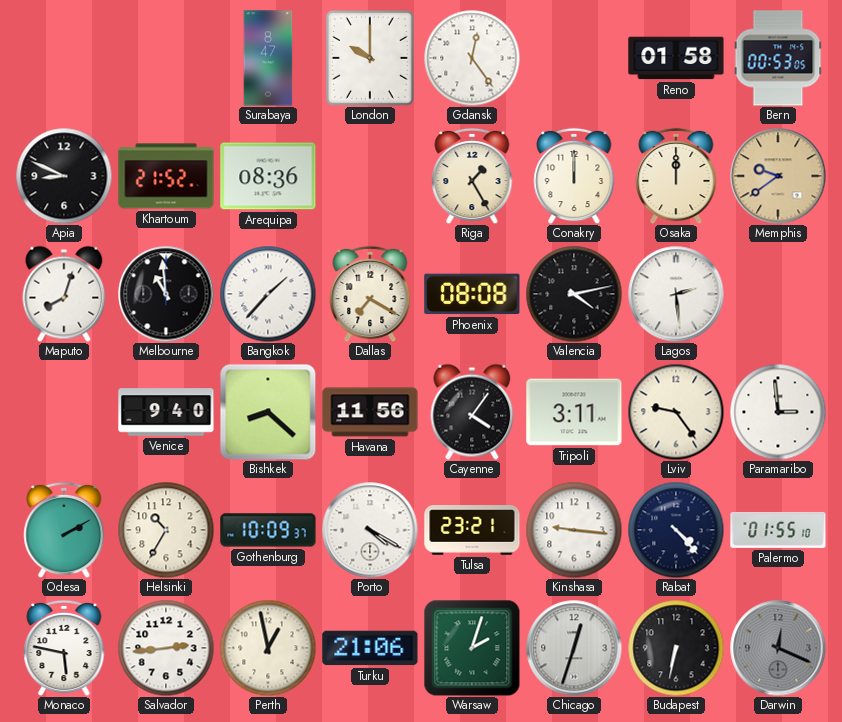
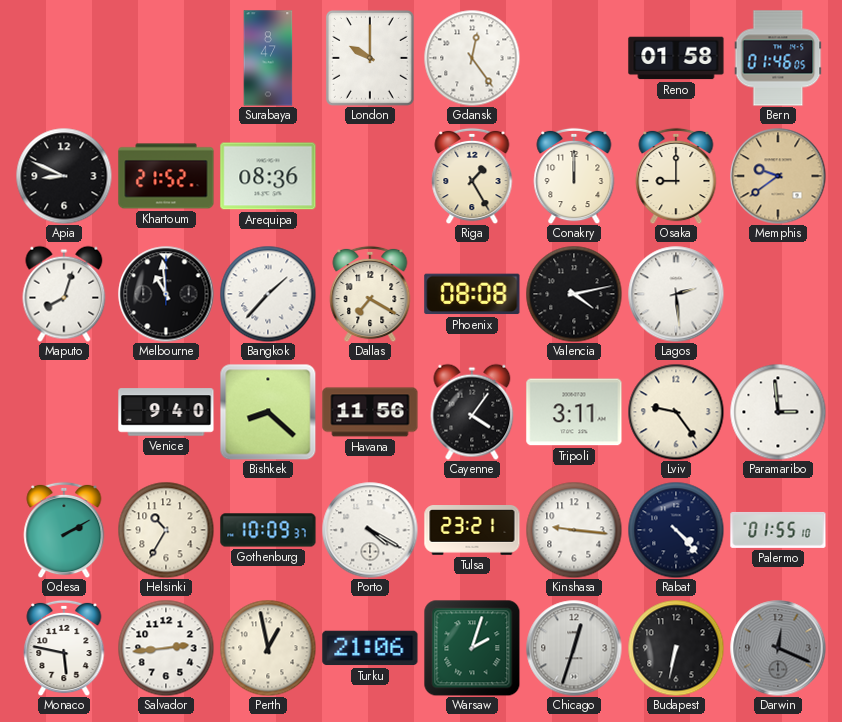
Bern: 00:53 -> 01:46
Osaka: 12:00 -> 9:00
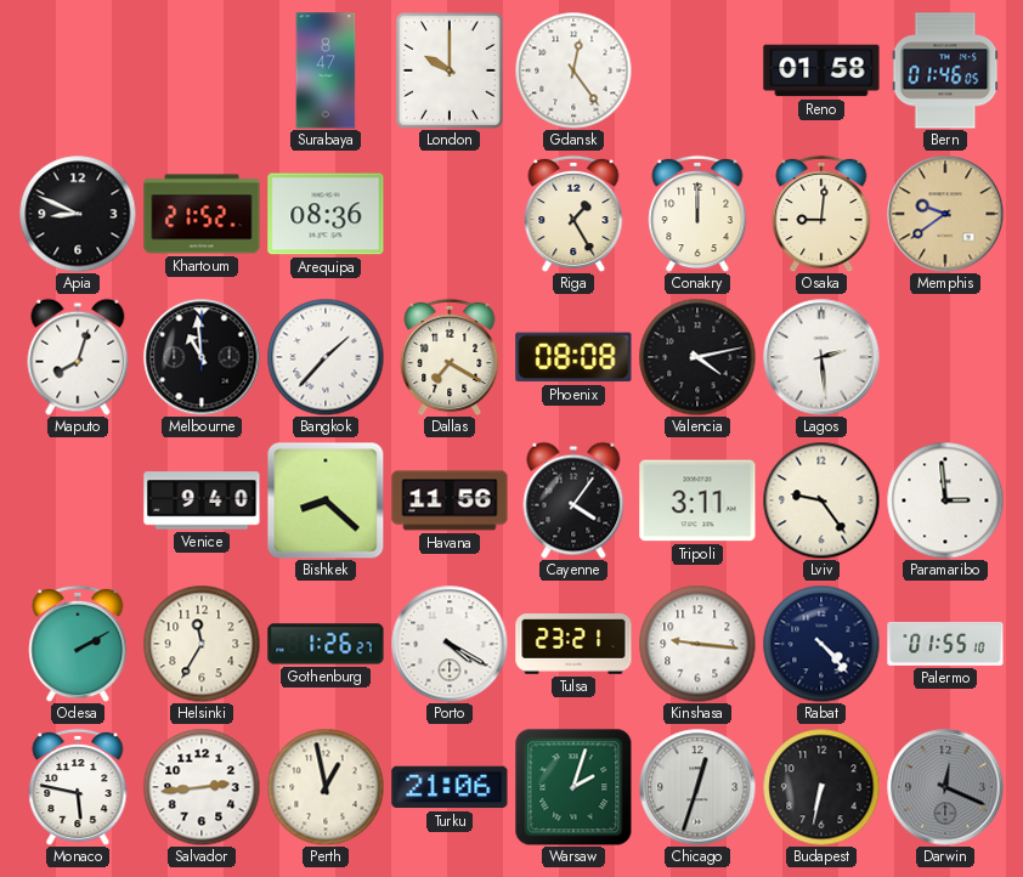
Osaka: 9:00 -> 9:01
Helsinki: 10:35 -> 11:35
Gothenburg: 10:09 -> 1:26
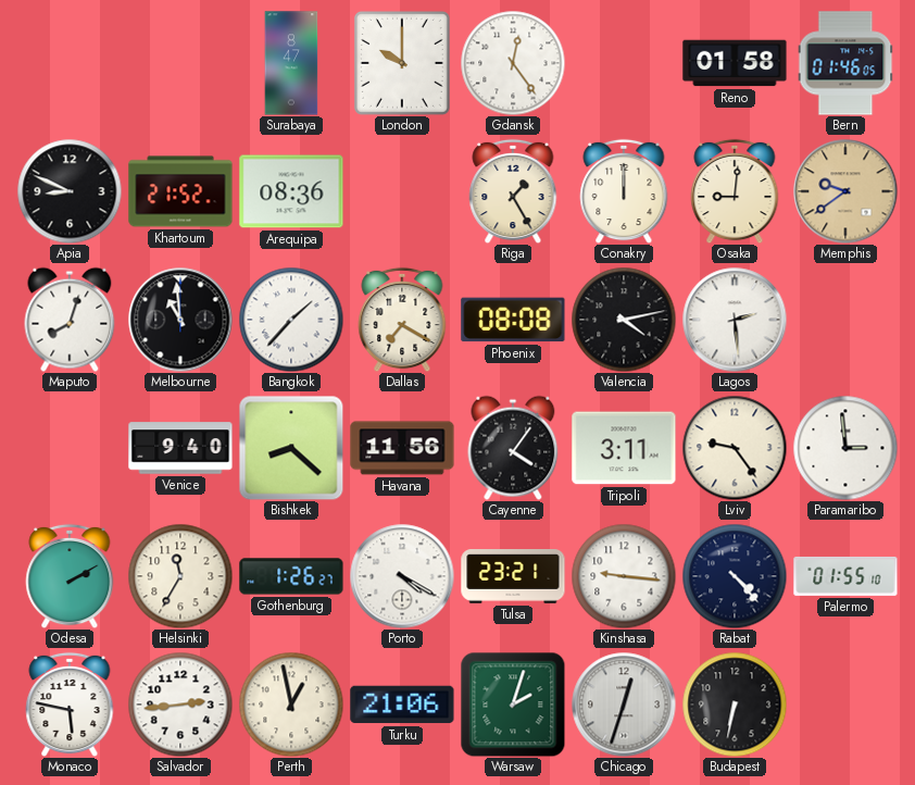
Darwin: 12:19 -> none
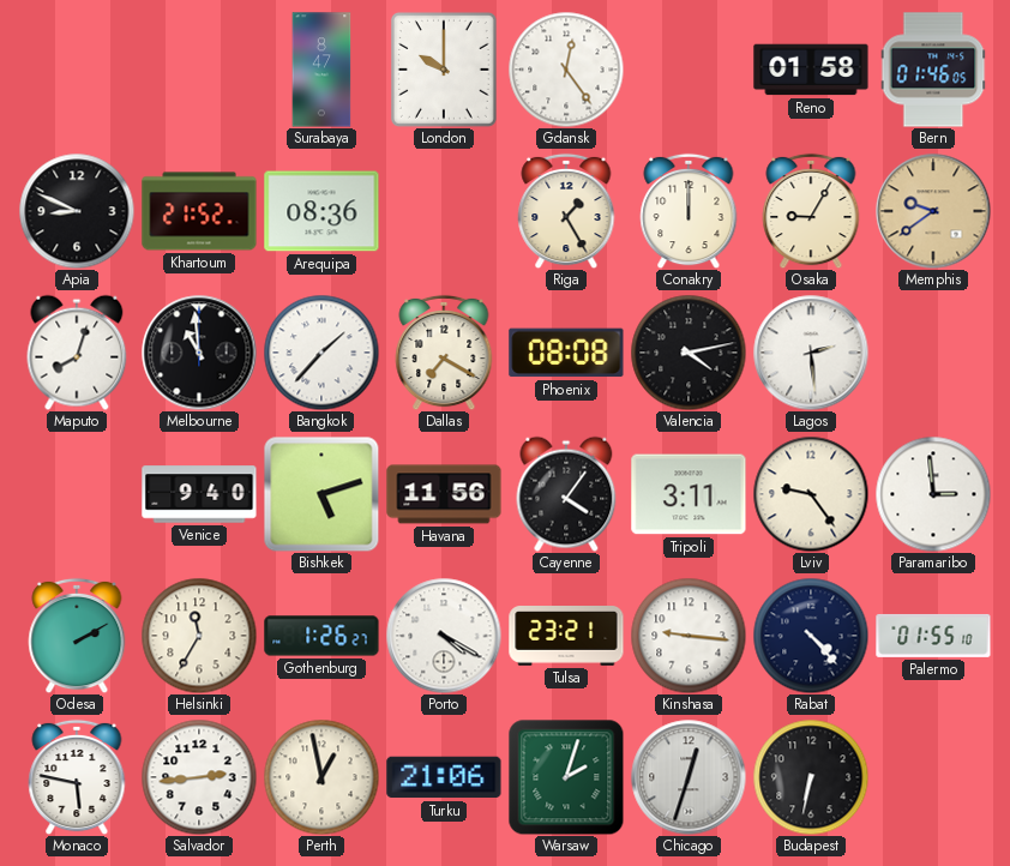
Osaka: 9:01 -> 9:05
Bishkek: 8:22 -> 5:12
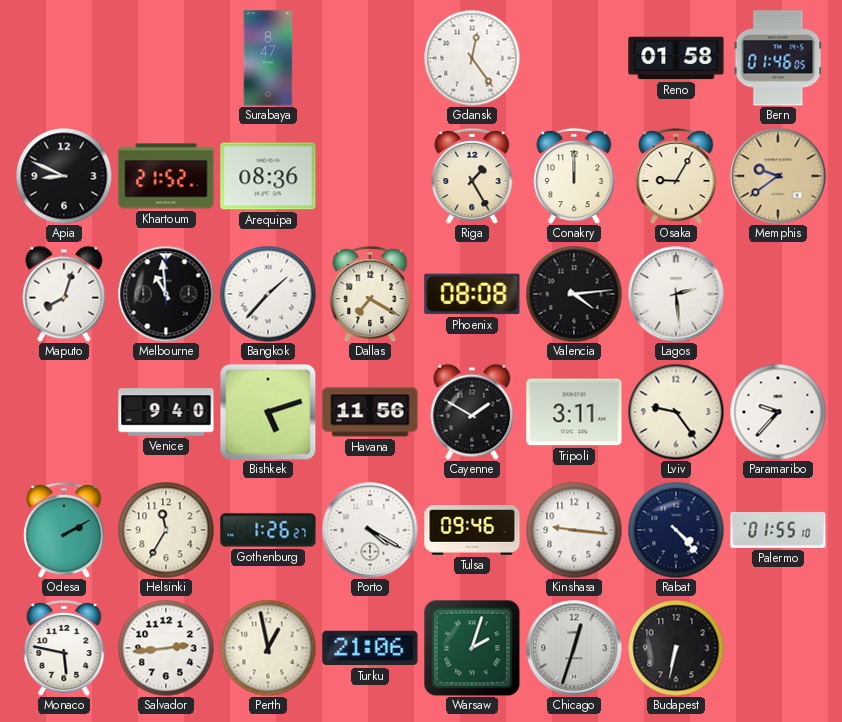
London: 10:00 -> none
Valencia: 4:13 -> 4:14
Cayenne: 4:06 -> 1:50
Paramaribo: 2:59 -> 9:37
Tulsa: 23:21 -> 09:46
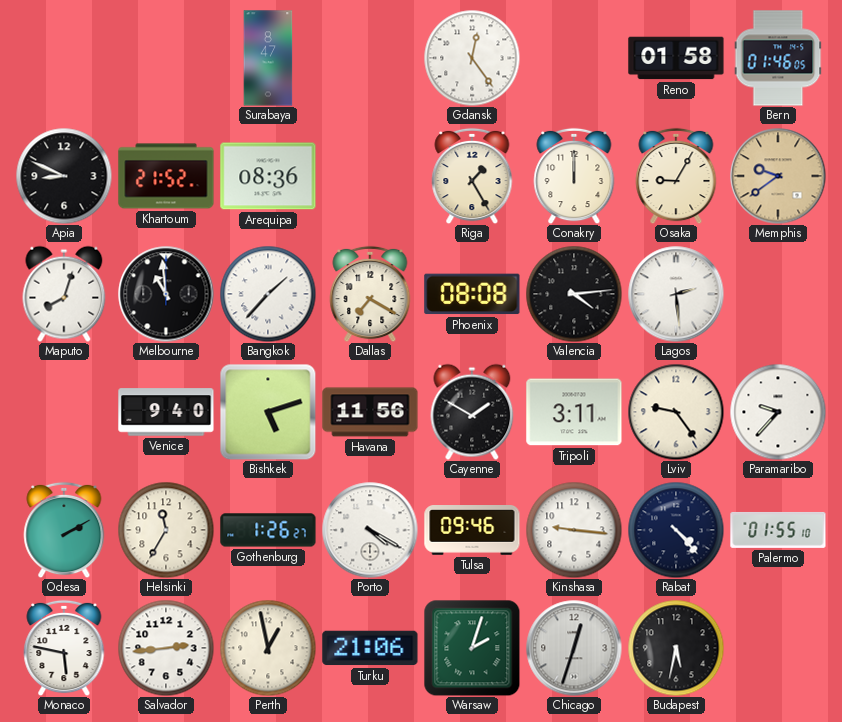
Budapest: 6:32 -> 5:32
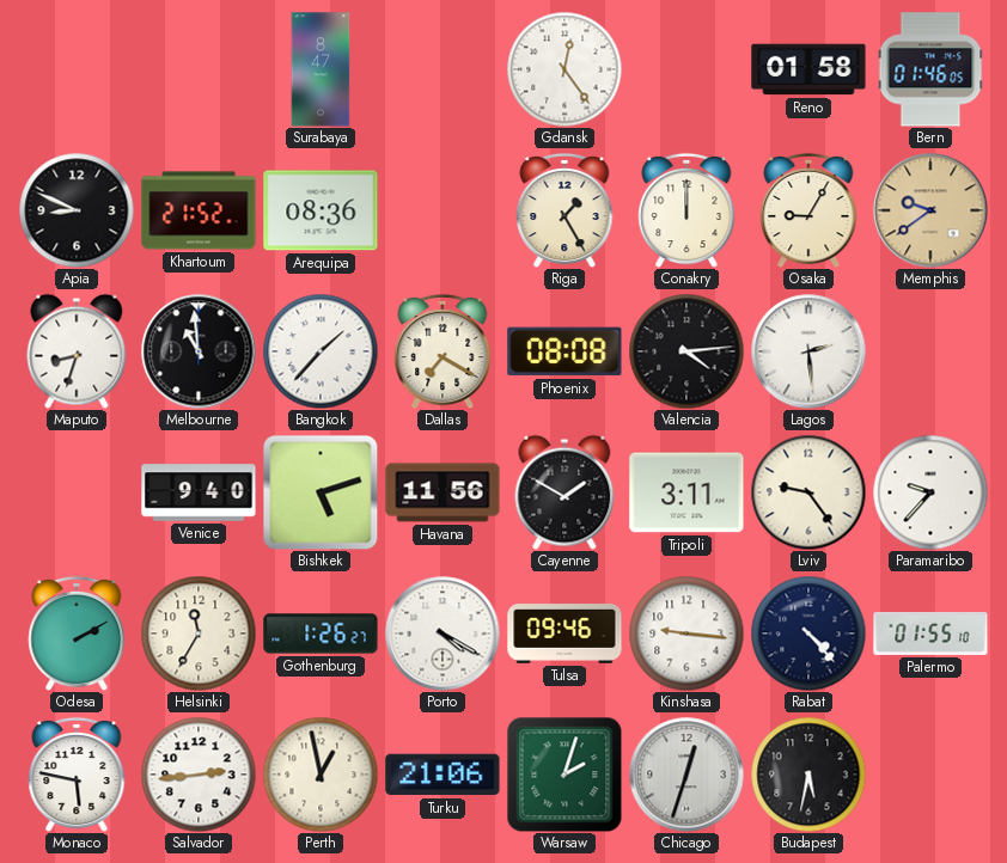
Maputo: 8:03 -> 8:33
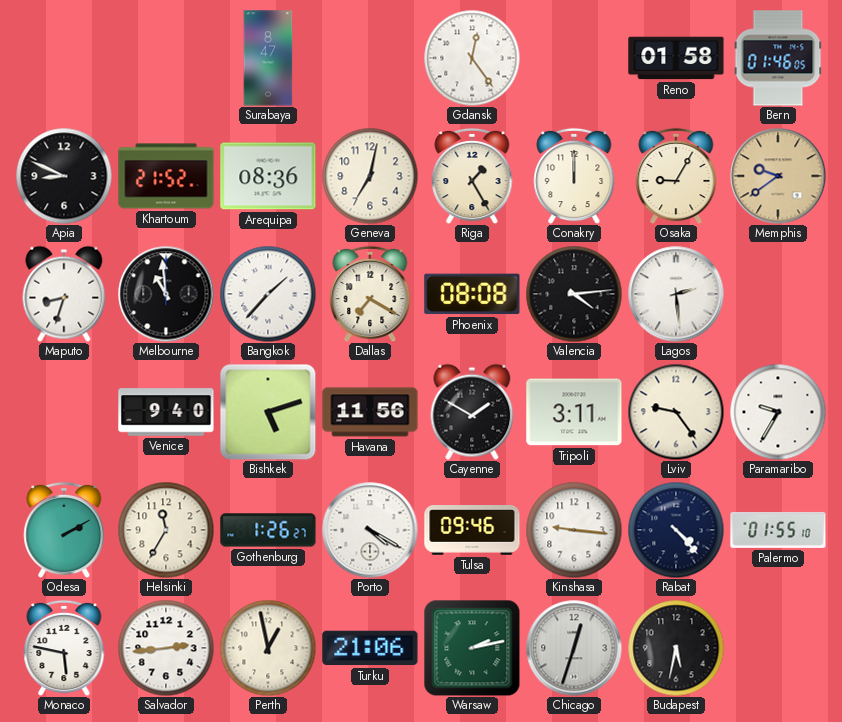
Geneva: none -> 7:02
Paramaribo: 9:37 -> 9:35
Warsaw: 2:03 -> 2:13
